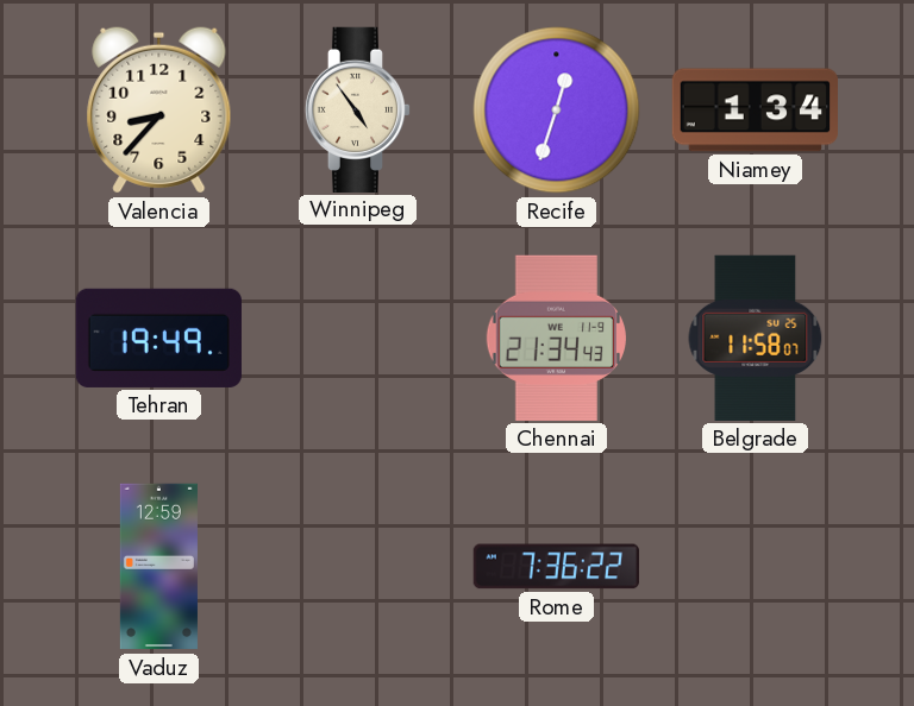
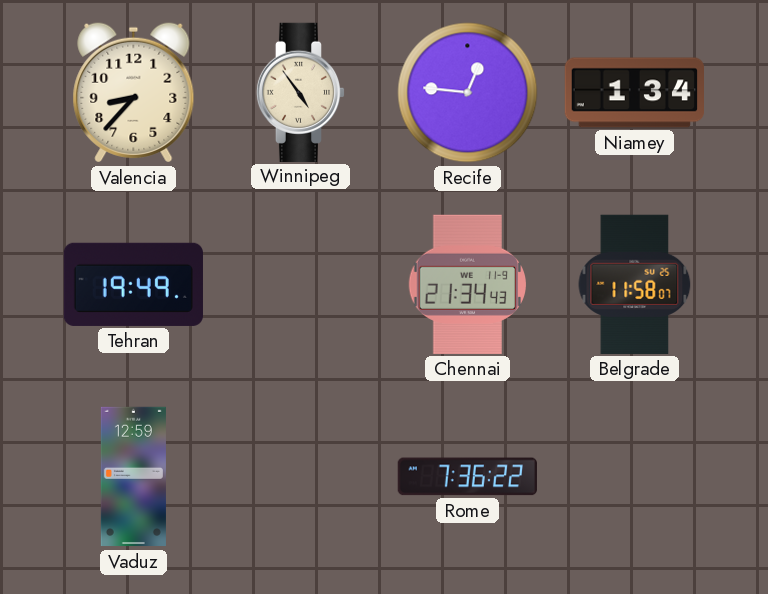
Recife: 12:33 -> 12:46
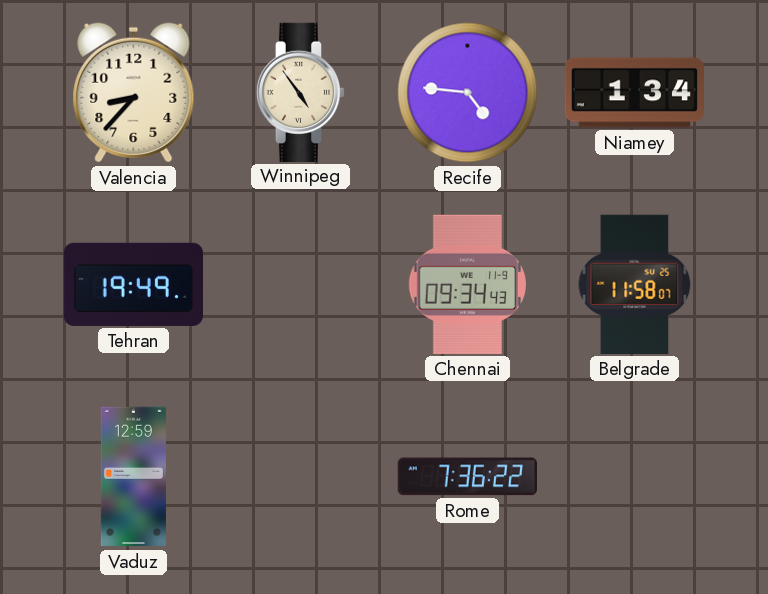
Recife: 12:46 -> 4:46
Chennai: 21:34 -> 09:34
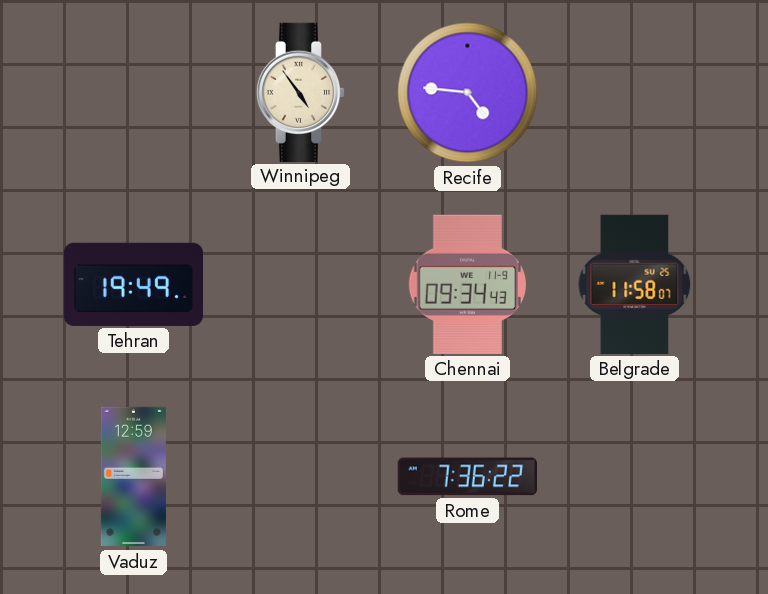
Valencia: 8:37 -> none
Niamey: 1:34 -> none
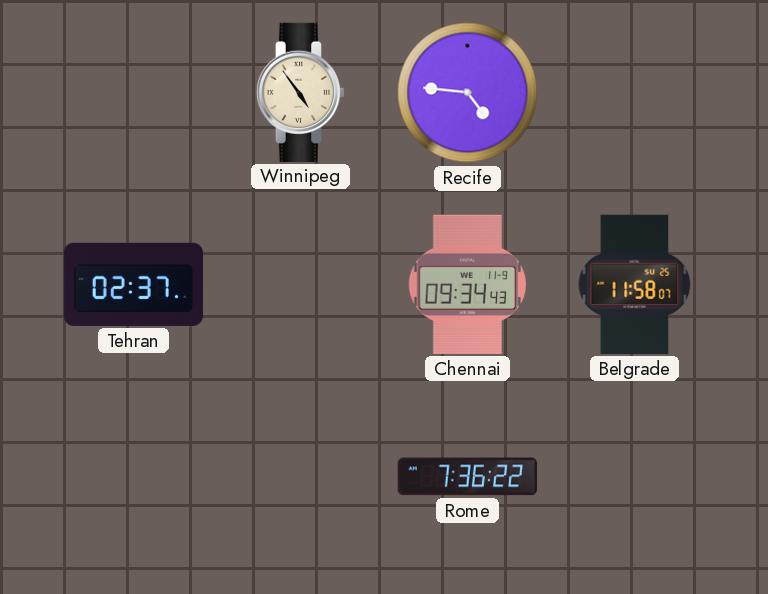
Tehran: 19:49 -> 02:37
Vaduz: 12:59 -> none
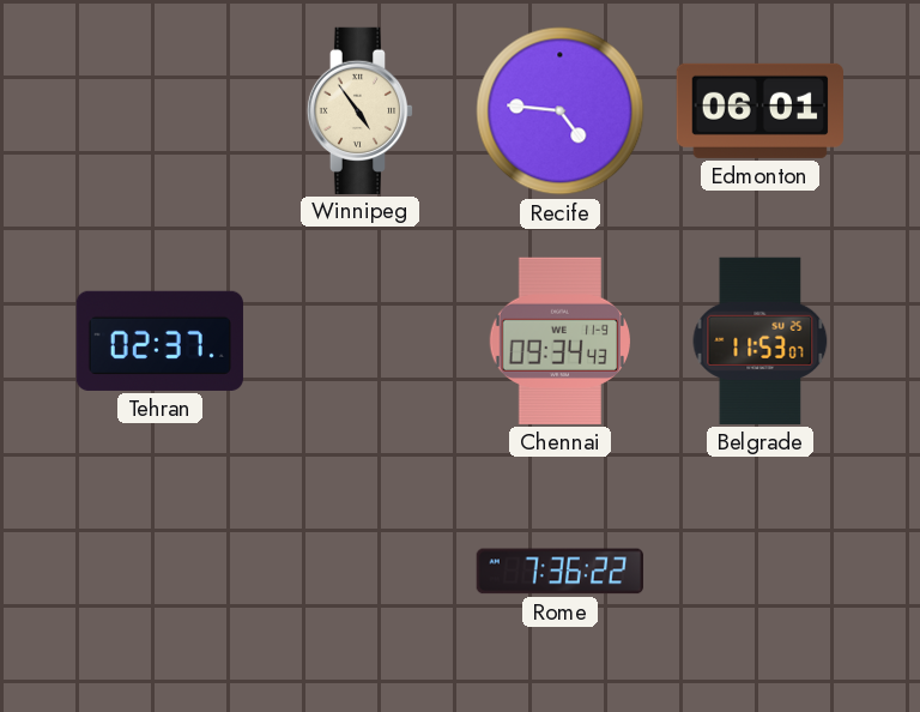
Edmonton: none -> 06:01
Belgrade: 11:58 -> 11:53
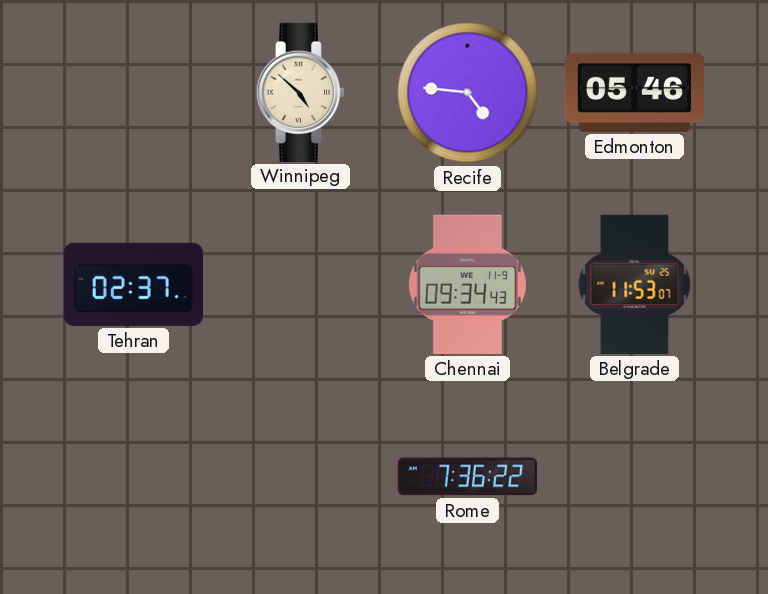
Winnipeg: 4:54 -> 4:52
Edmonton: 06:01 -> 05:46
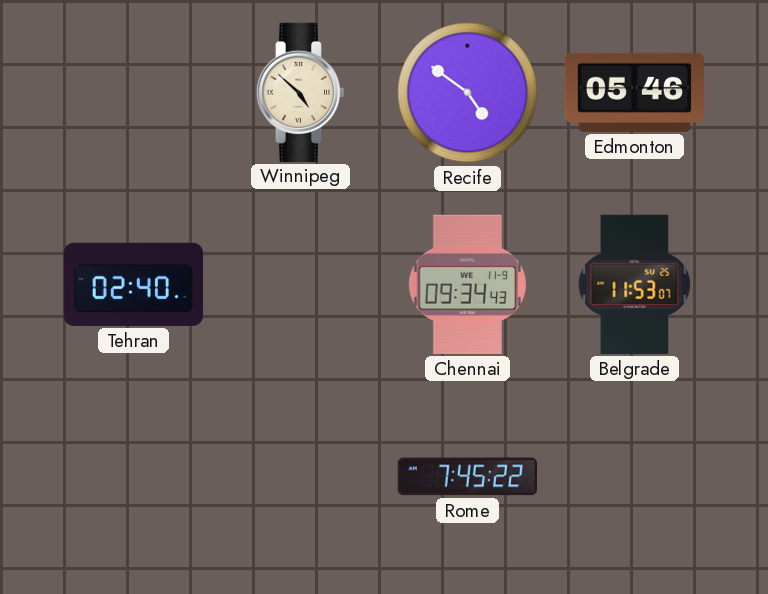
Recife: 4:46 -> 4:51
Tehran: 02:37 -> 02:40
Rome: 7:36 -> 7:45
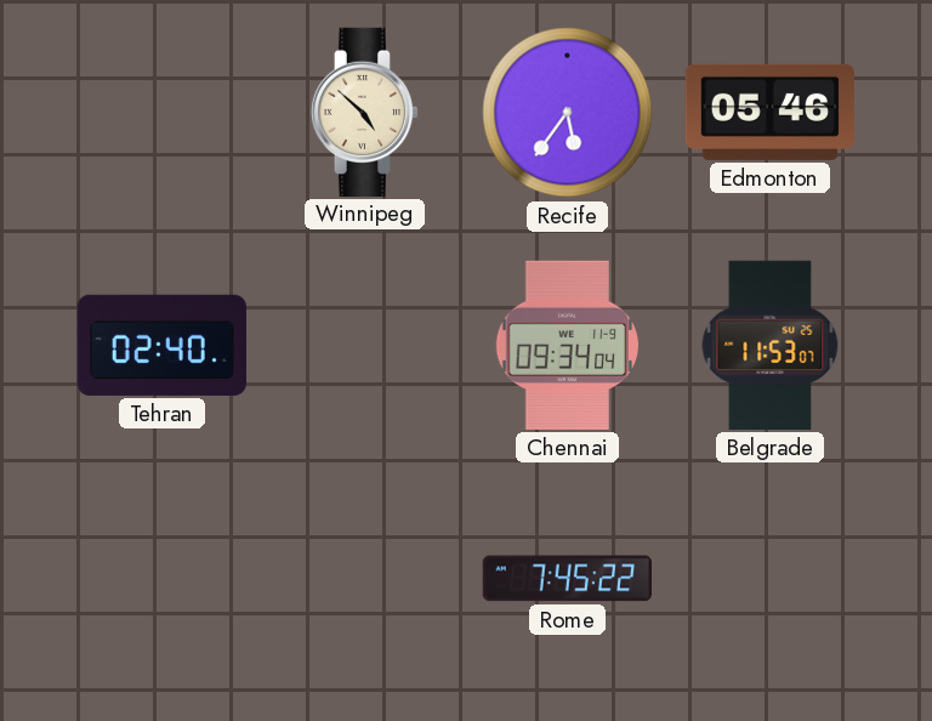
Recife: 4:51 -> 5:36
Chennai: 09:34:43 -> 09:34:04
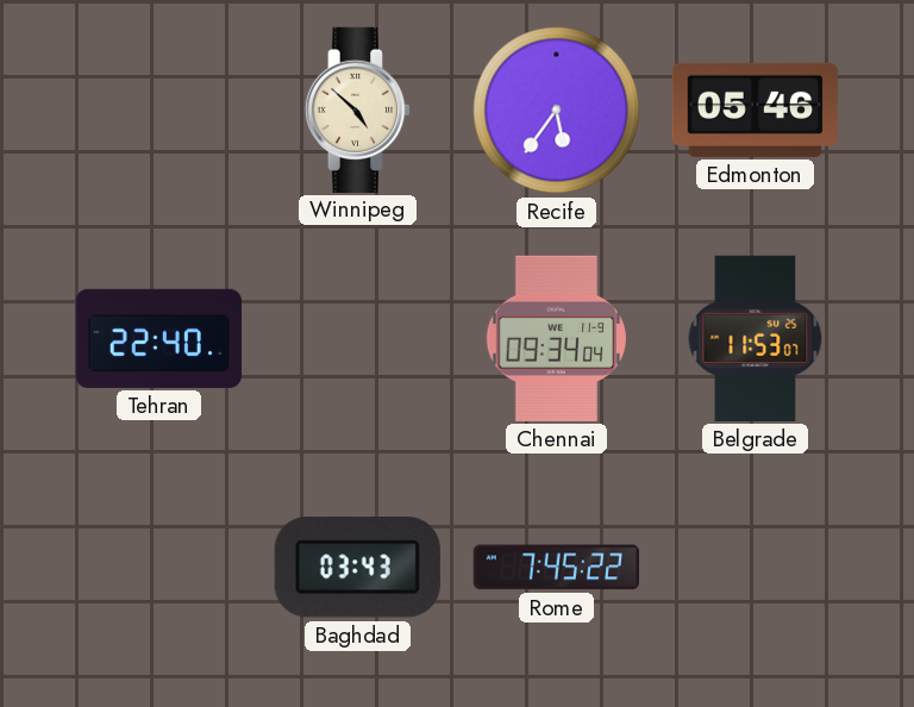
Tehran: 02:40 -> 22:40
Baghdad: none -> 03:43
